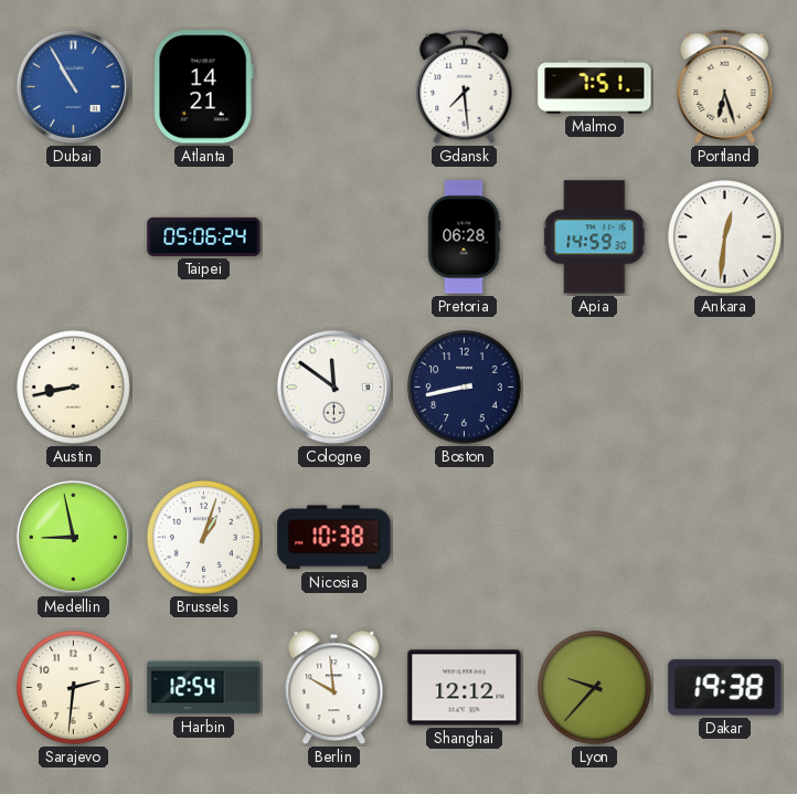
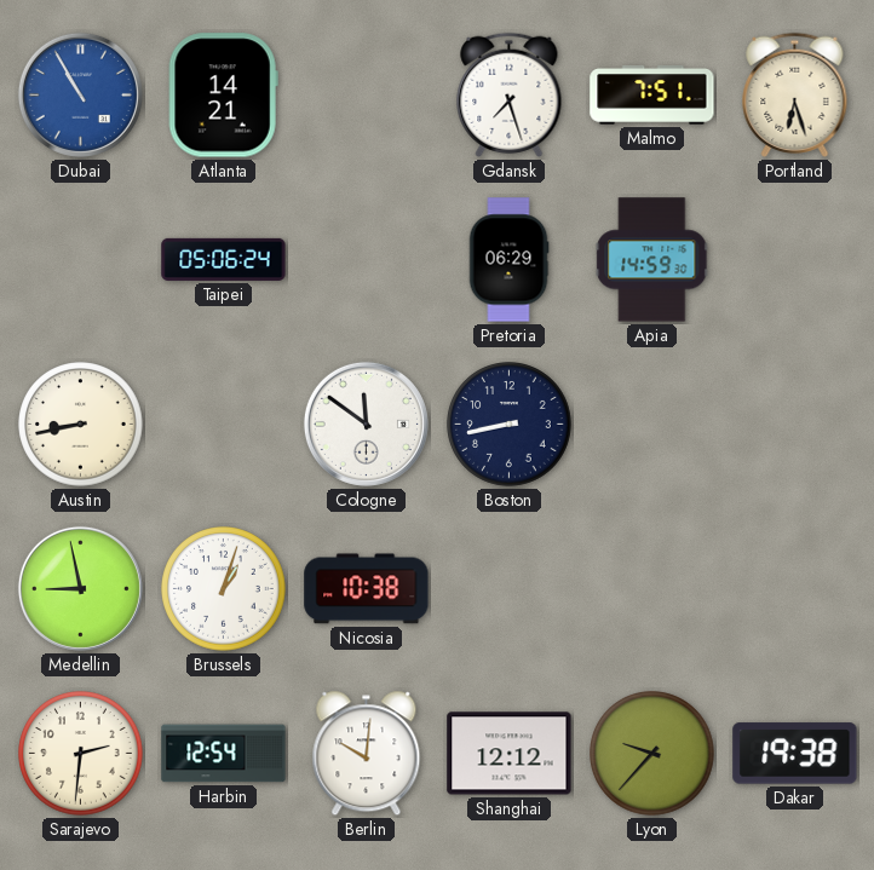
Gdansk: 7:29 -> 7:27
Pretoria: 06:28 -> 06:29
Ankara: 12:31 -> none
Berlin: 9:59 -> 10:01
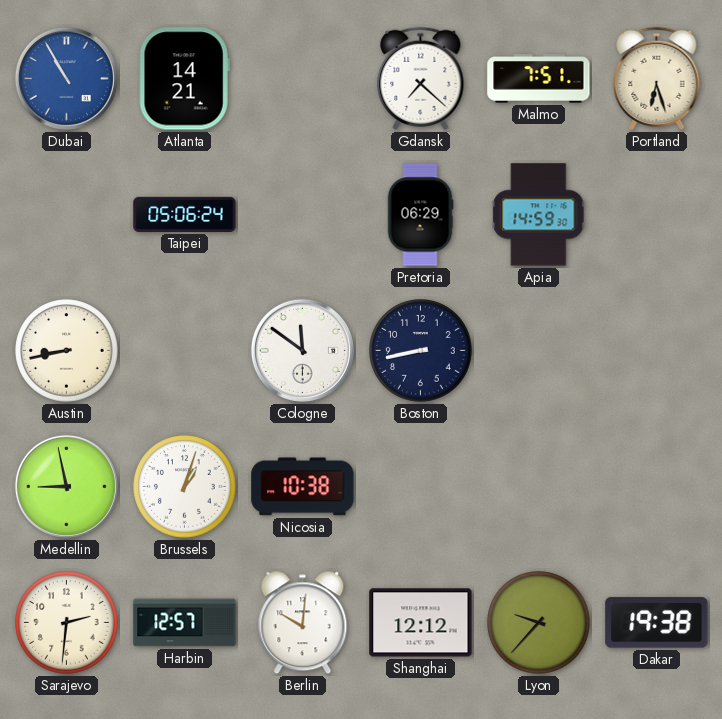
Gdansk: 7:27 -> 7:22
Harbin: 12:54 -> 12:57
